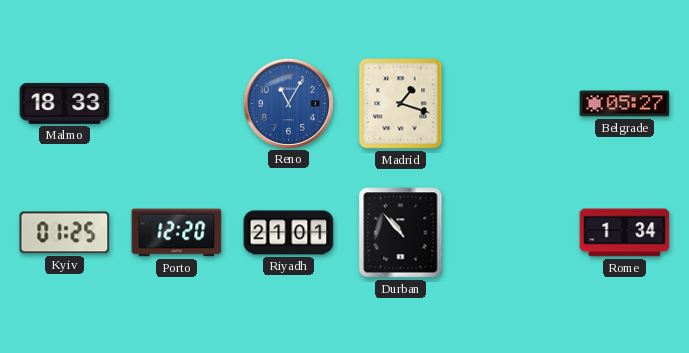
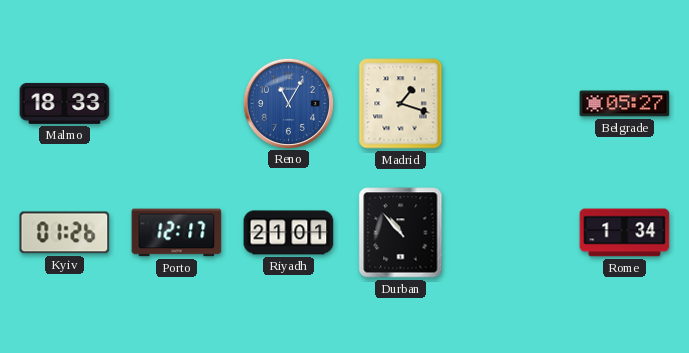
Kyiv: 01:25 -> 01:26
Porto: 12:20 -> 12:17
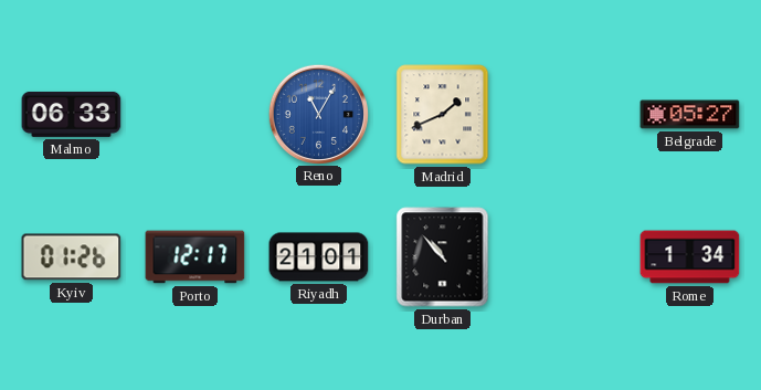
Malmo: 18:33 -> 06:33
Madrid: 1:18 -> 1:41
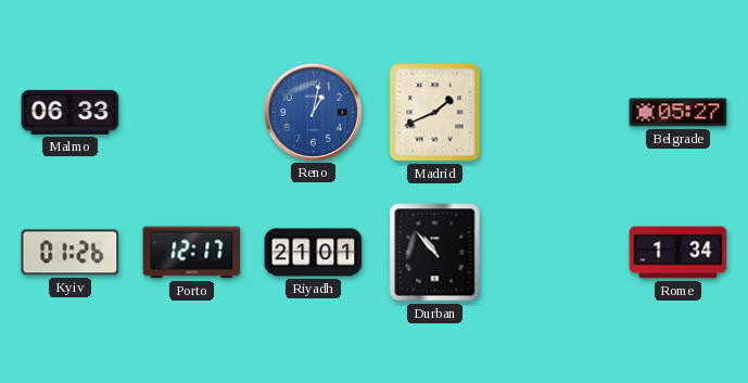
Reno: 11:05 -> 1:02
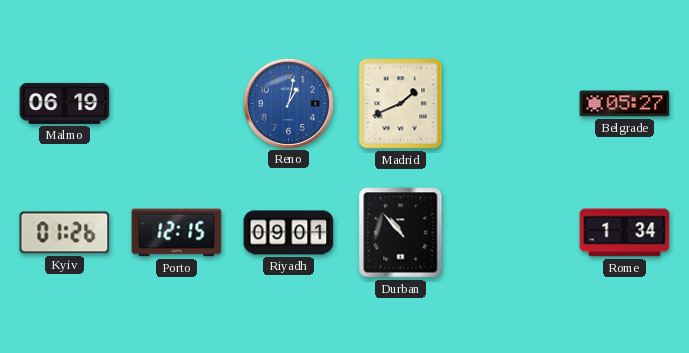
Malmo: 06:33 -> 06:19
Porto: 12:17 -> 12:15
Riyadh: 21:01 -> 09:01
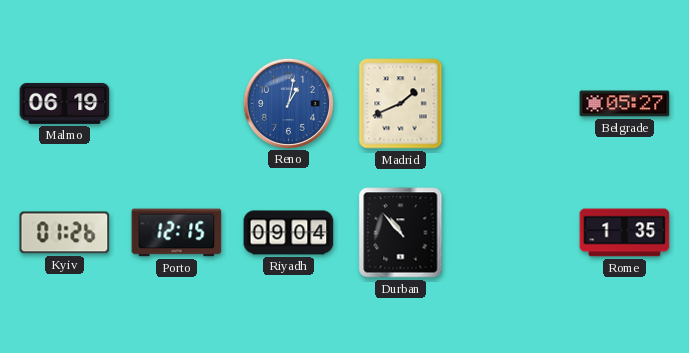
Riyadh: 09:01 -> 09:04
Rome: 1:34 -> 1:35
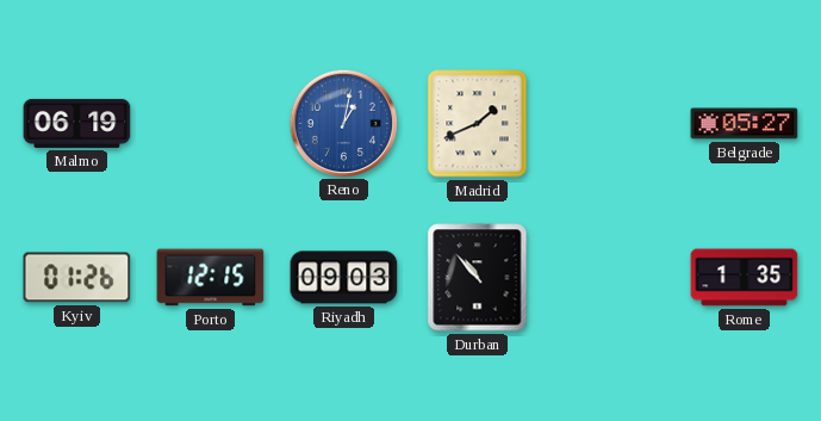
Riyadh: 09:04 -> 09:03
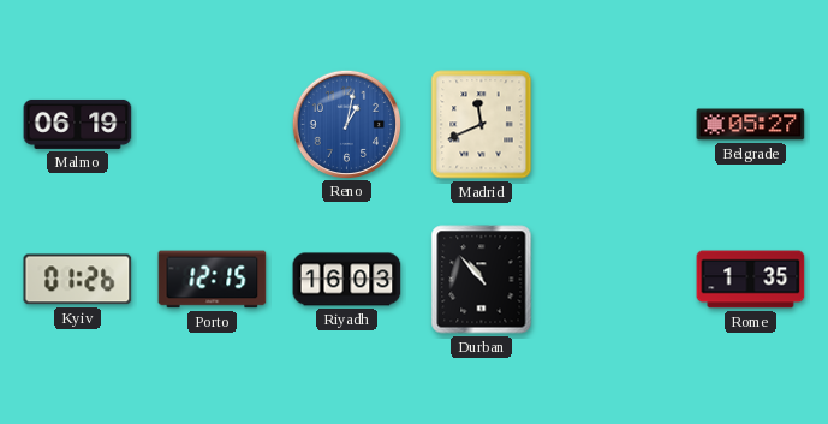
Madrid: 1:41 -> 11:41
Riyadh: 09:03 -> 16:03
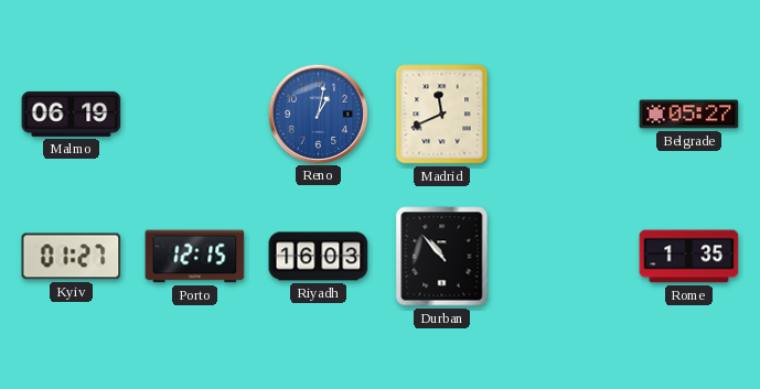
Kyiv: 01:26 -> 01:27
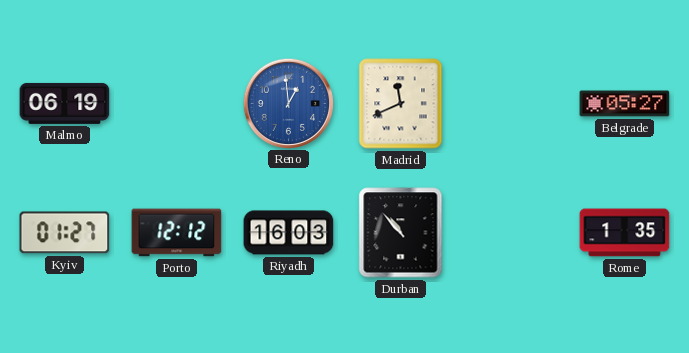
Reno: 1:02 -> 12:59
Porto: 12:15 -> 12:12
